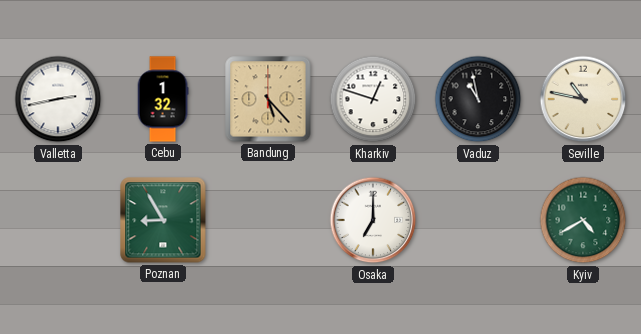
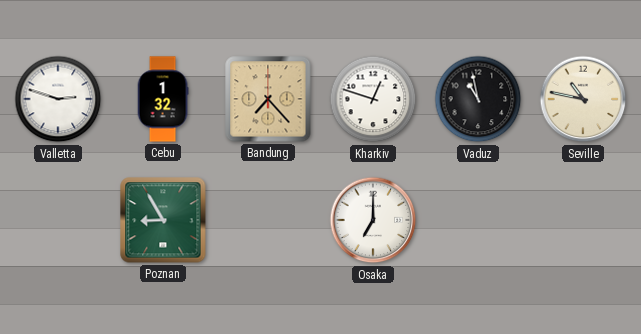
Valletta: 2:43 -> 2:48
Bandung: 5:23 -> 7:23
Kyiv: 4:40 -> none
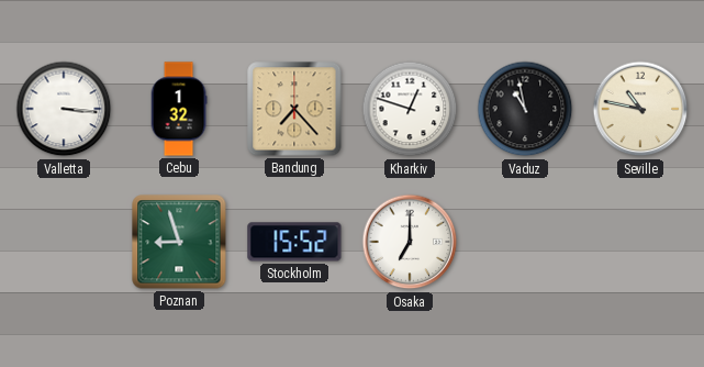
Valletta: 2:48 -> 3:16
Poznan: 8:55 -> 8:57
Stockholm: none -> 15:52
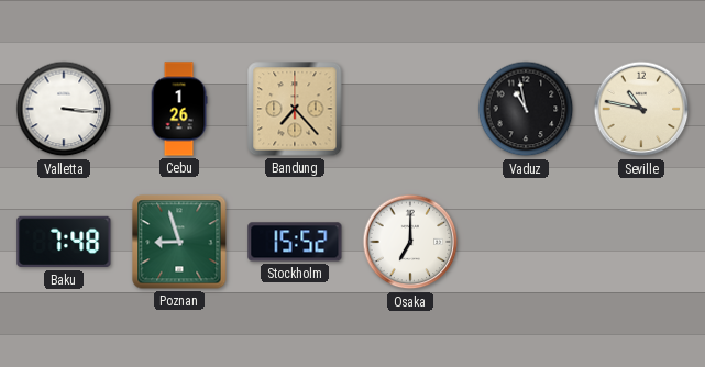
Cebu: 1:32 -> 1:26
Kharkiv: 12:48 -> none
Baku: none -> 7:48
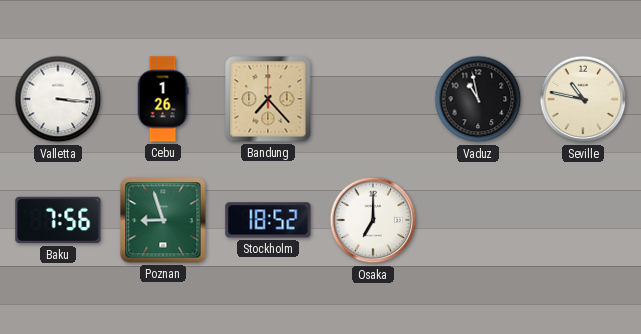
Baku: 7:48 -> 7:56
Stockholm: 15:52 -> 18:52
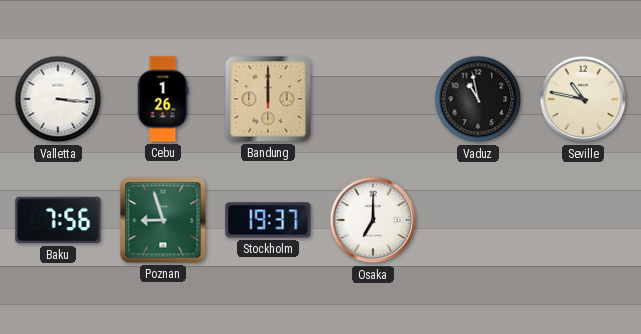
Bandung: 7:23 -> 12:00
Stockholm: 18:52 -> 19:37
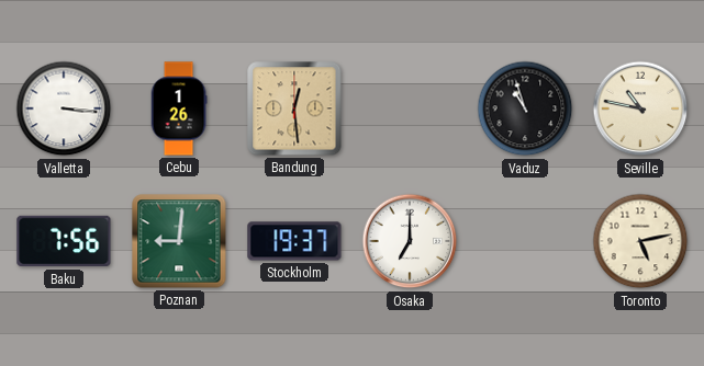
Bandung: 12:00 -> 12:29
Vaduz: 10:58 -> 10:57
Poznan: 8:57 -> 9:01
Toronto: none -> 5:13
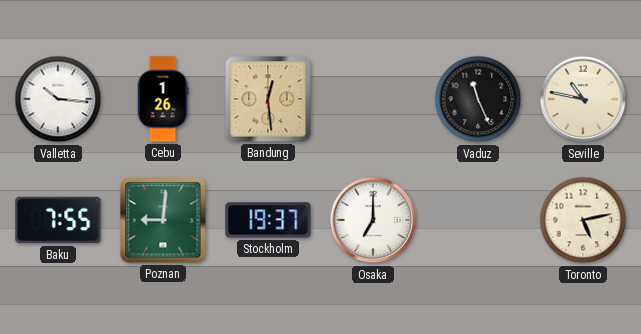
Valletta: 3:16 -> 10:16
Vaduz: 10:57 -> 11:26
Baku: 7:56 -> 7:55
